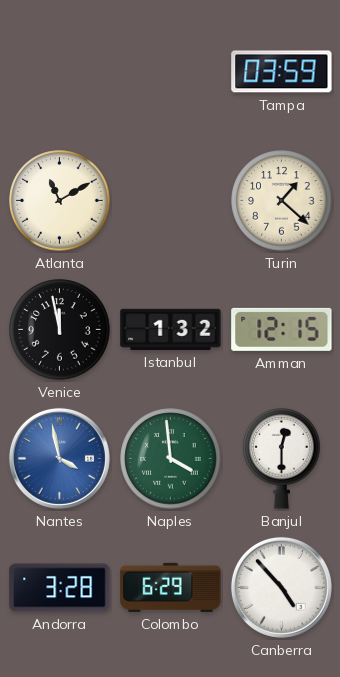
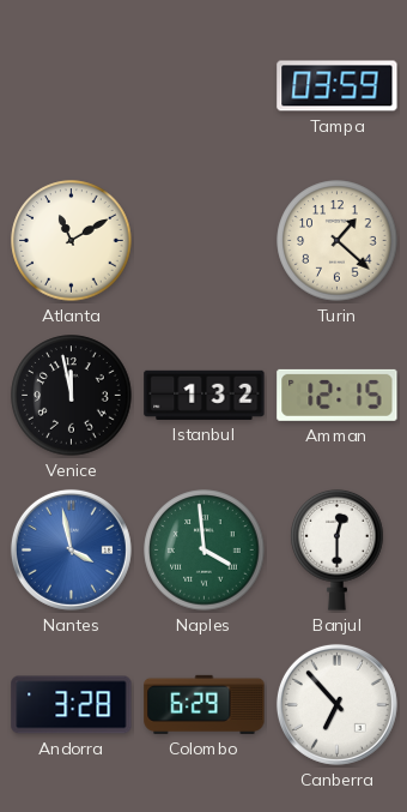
Canberra: 4:53 -> 6:53
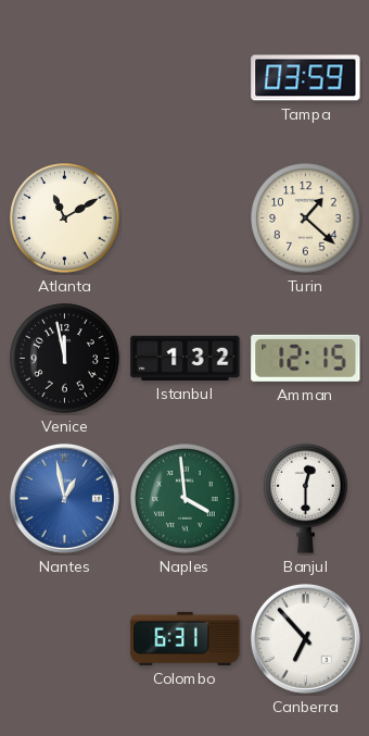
Nantes: 3:58 -> 12:58
Andorra: 3:28 -> none
Colombo: 6:29 -> 6:31
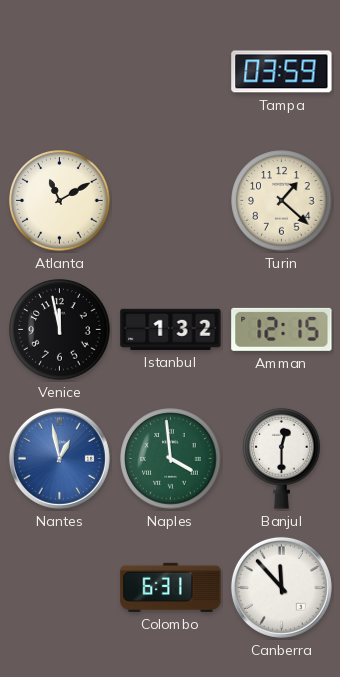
Canberra: 6:53 -> 11:53
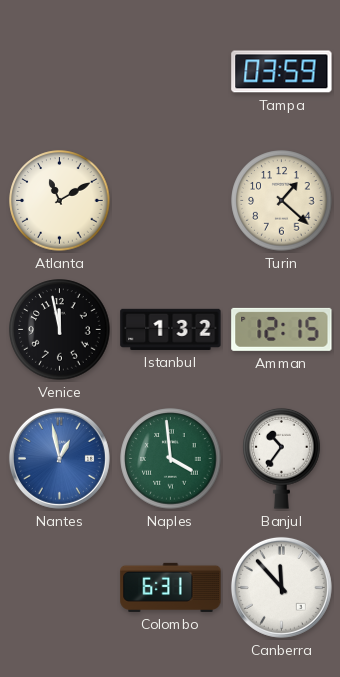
Banjul: 12:30 -> 10:36
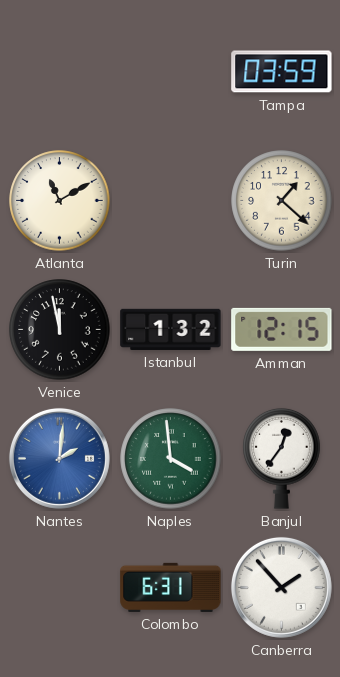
Nantes: 12:58 -> 2:01
Banjul: 10:36 -> 12:36
Canberra: 11:53 -> 1:53
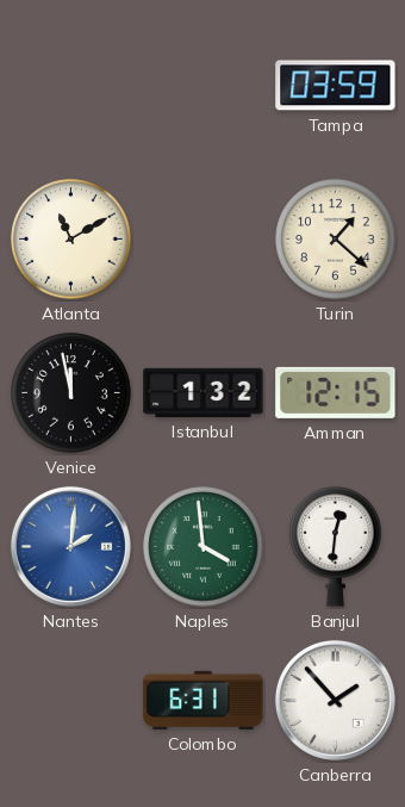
Banjul: 12:36 -> 12:31
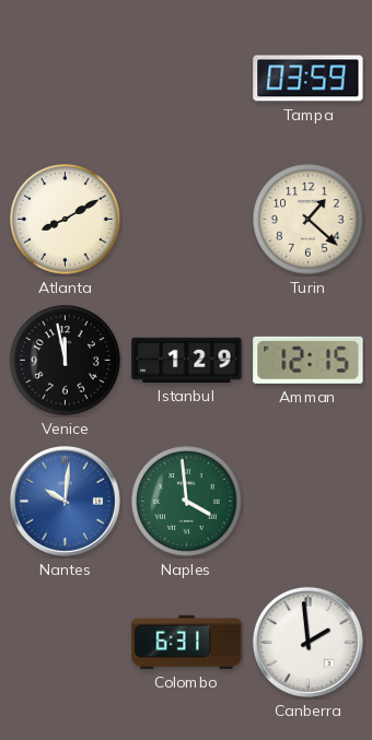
Atlanta: 11:10 -> 8:10
Istanbul: 1:32 -> 1:29
Nantes: 2:01 -> 10:01
Banjul: 12:31 -> none
Canberra: 1:53 -> 1:59
